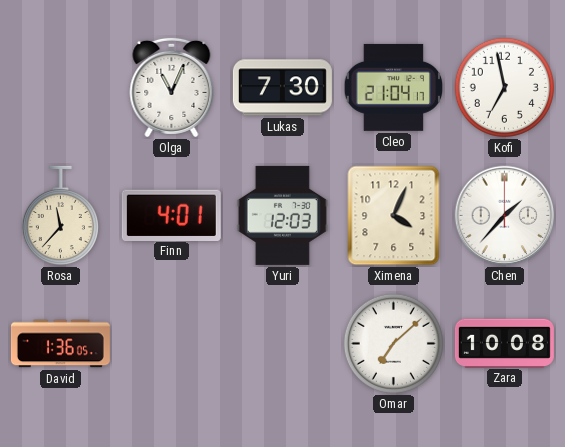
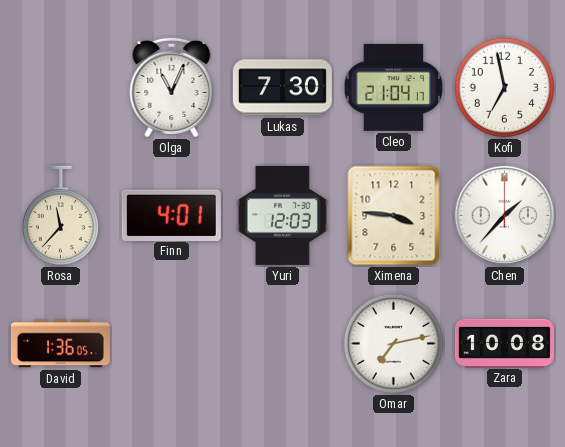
Ximena: 4:04 -> 3:46
Omar: 7:08 -> 7:13
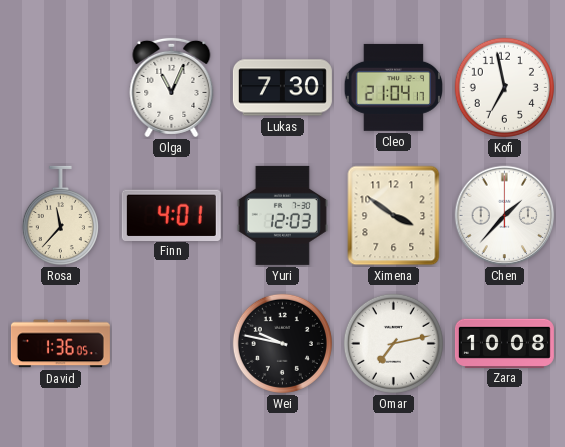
Ximena: 3:46 -> 3:51
Wei: none -> 9:47
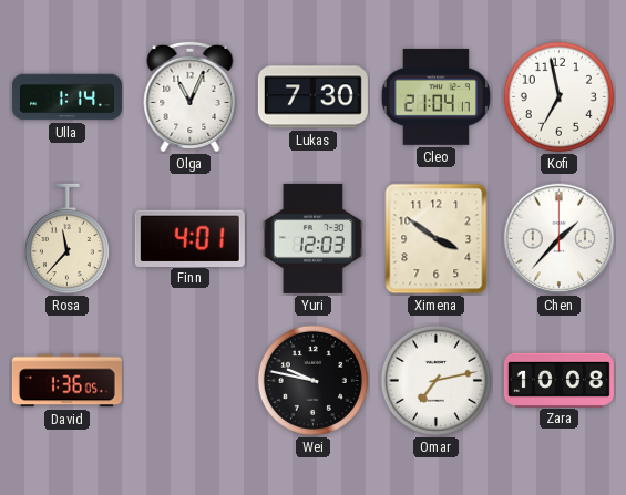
Ulla: none -> 1:14
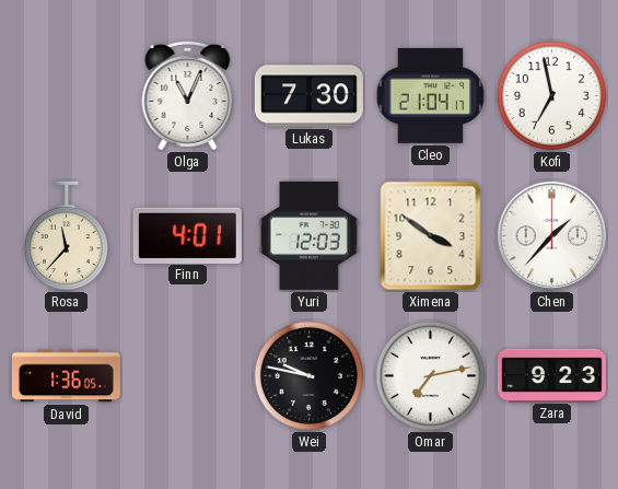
Ulla: 1:14 -> none
Zara: 10:08 -> 9:23
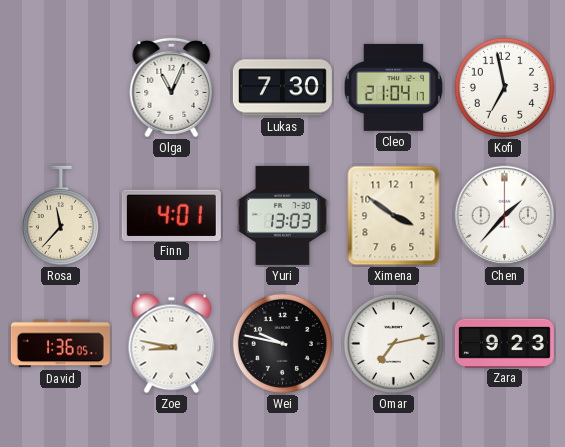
Yuri: 12:03 -> 13:03
Zoe: none -> 8:47
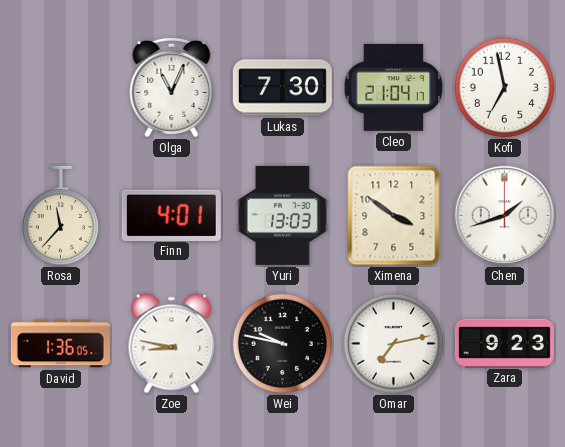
Chen: 1:37 -> 1:42
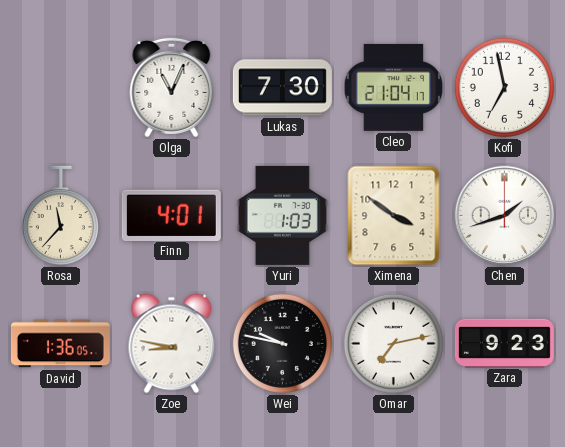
Yuri: 13:03 -> 1:03
